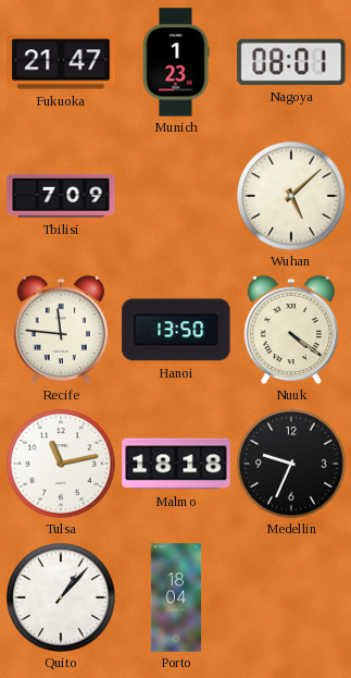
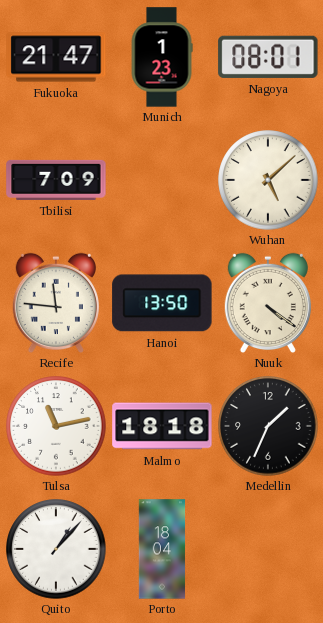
Medellin: 9:34 -> 1:34
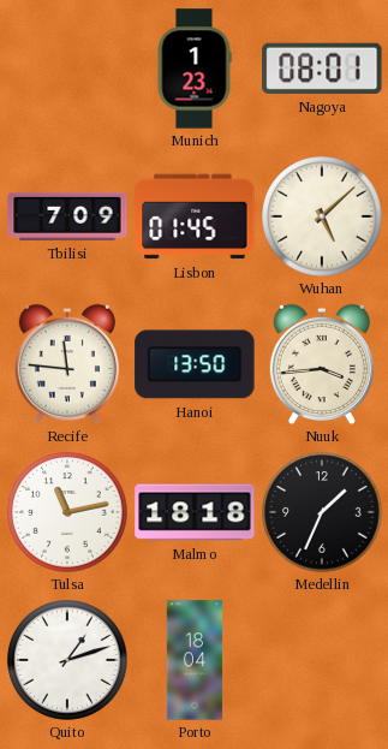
Fukuoka: 21:47 -> none
Lisbon: none -> 01:45
Nuuk: 4:21 -> 3:44
Quito: 1:07 -> 1:12
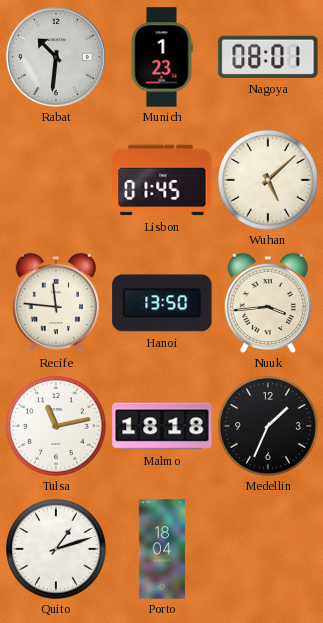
Rabat: none -> 10:31
Tbilisi: 7:09 -> none
